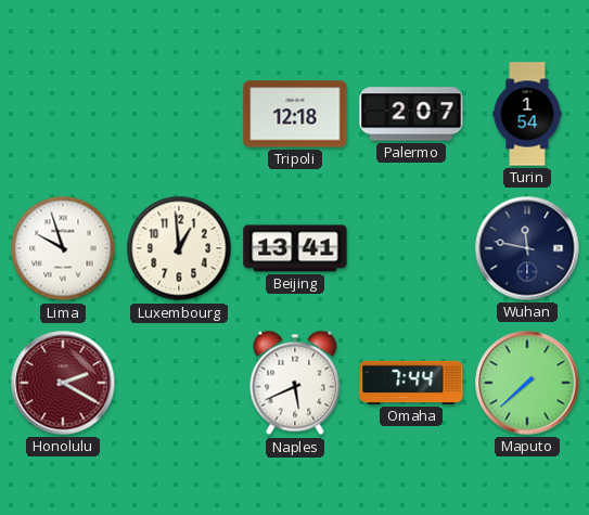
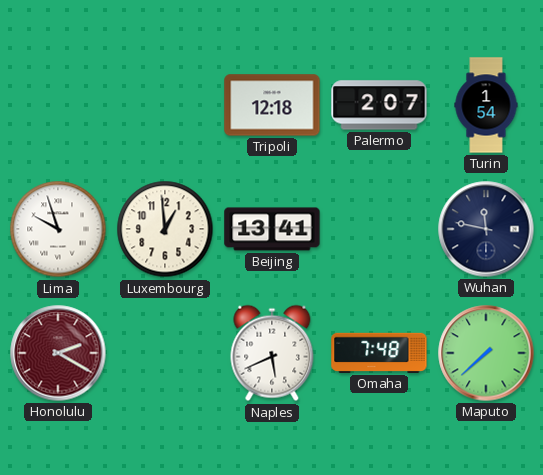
Omaha: 7:44 -> 7:48
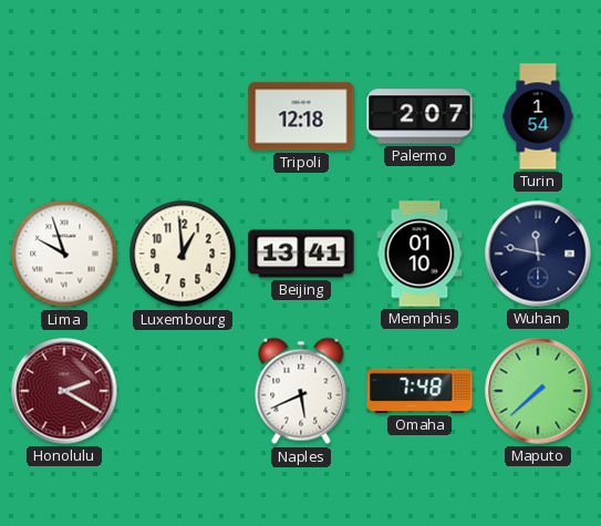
Memphis: none -> 01:10
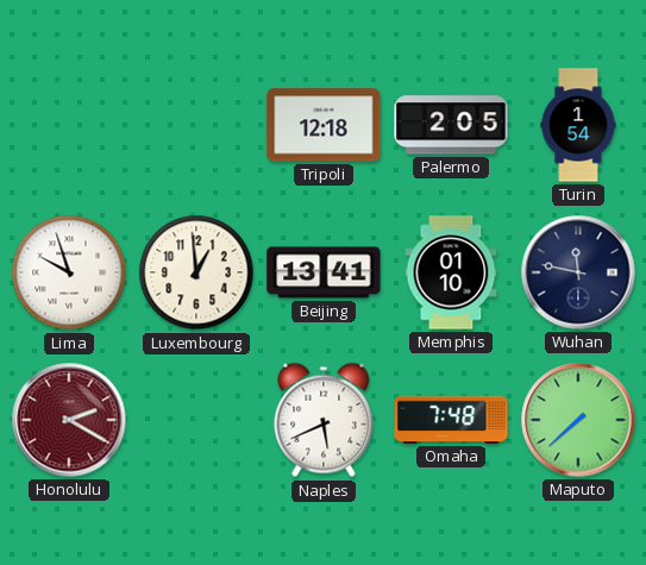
Palermo: 2:07 -> 2:05
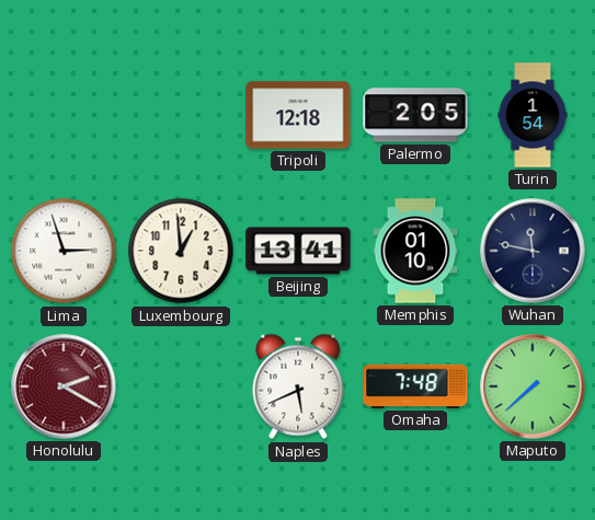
Lima: 9:57 -> 2:57
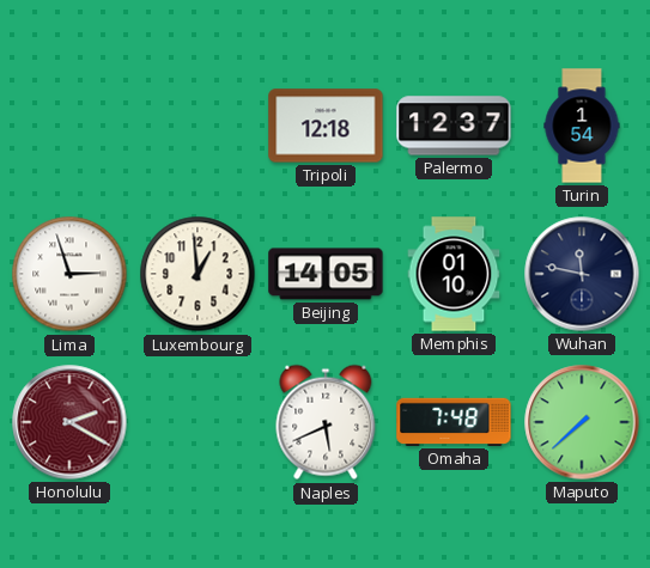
Palermo: 2:05 -> 12:37
Beijing: 13:41 -> 14:05
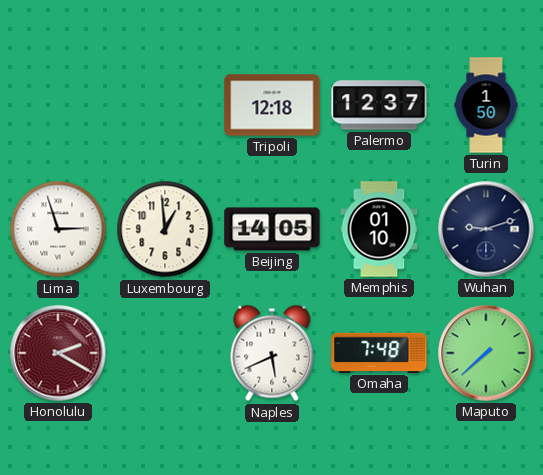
Turin: 1:54 -> 1:50
Wuhan: 11:47 -> 9:12
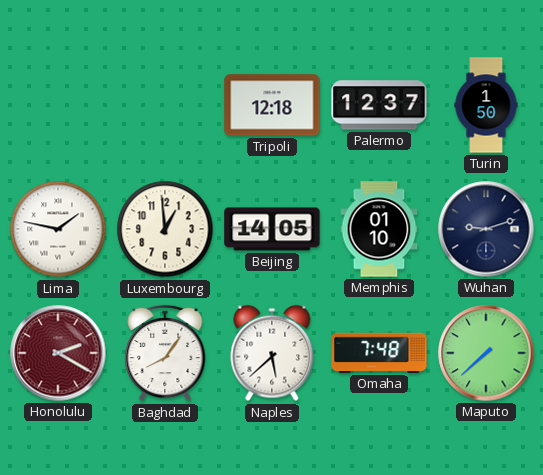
Lima: 2:57 -> 1:47
Baghdad: none -> 8:06
Naples: 5:41 -> 5:38
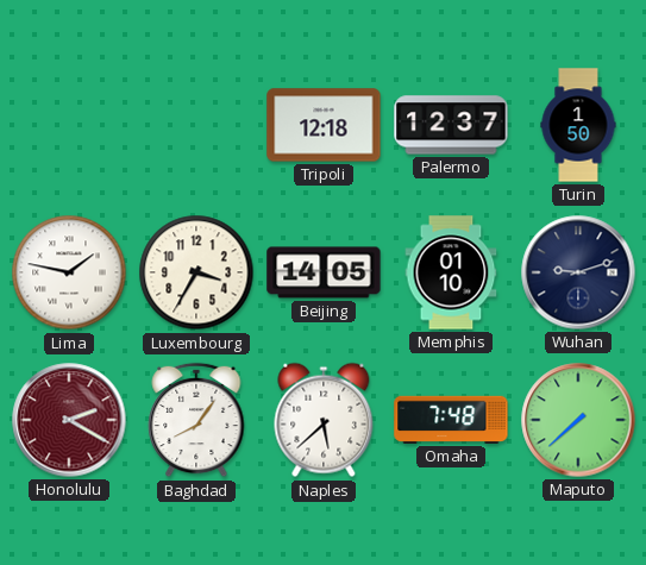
Luxembourg: 12:59 -> 3:35
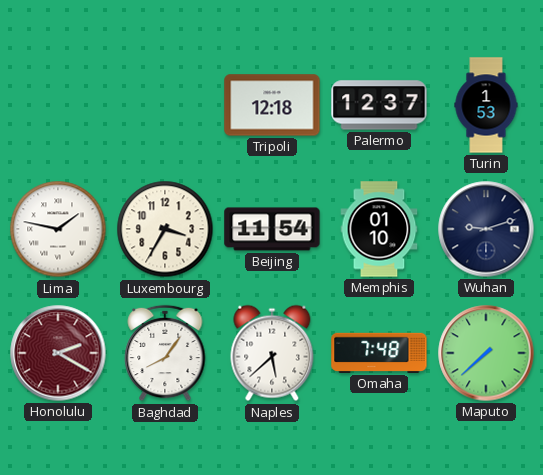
Turin: 1:50 -> 1:53
Beijing: 14:05 -> 11:54
